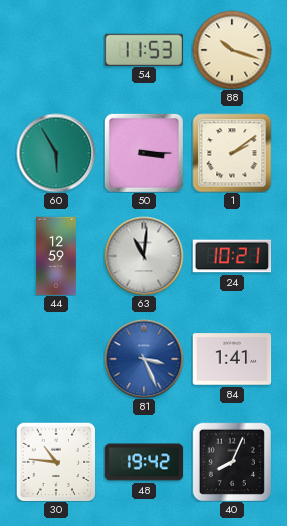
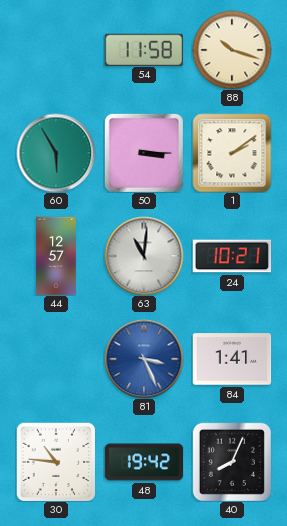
54: 11:53 -> 11:58
44: 12:59 -> 12:57
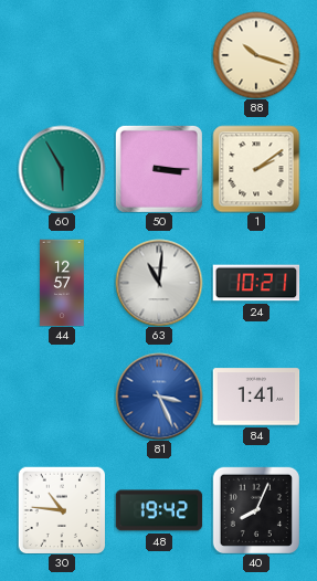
54: 11:58 -> none
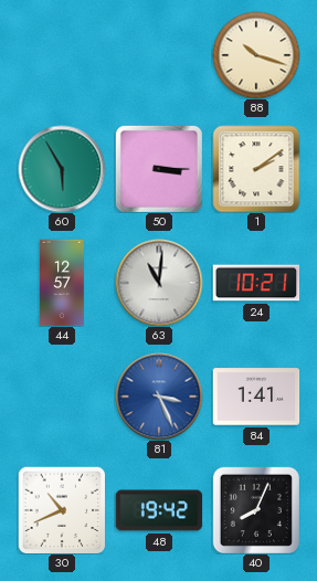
30: 10:46 -> 10:41
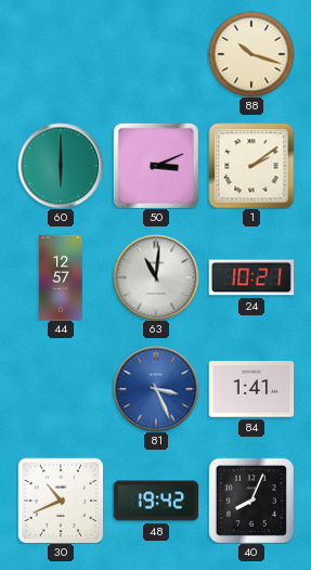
60: 5:55 -> 6:00
50: 3:15 -> 3:11
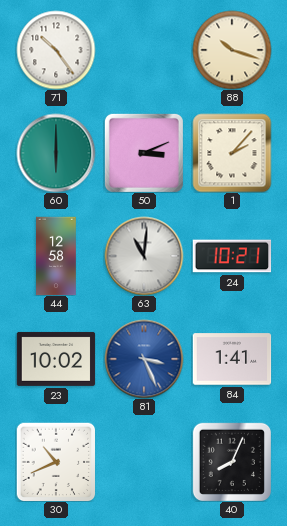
71: none -> 10:24
1: 2:09 -> 2:07
44: 12:57 -> 12:58
23: none -> 10:02
48: 19:42 -> none
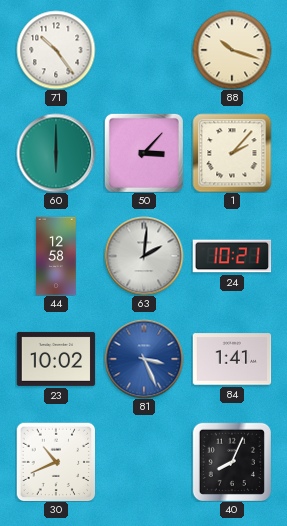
50: 3:11 -> 3:07
63: 11:01 -> 2:01
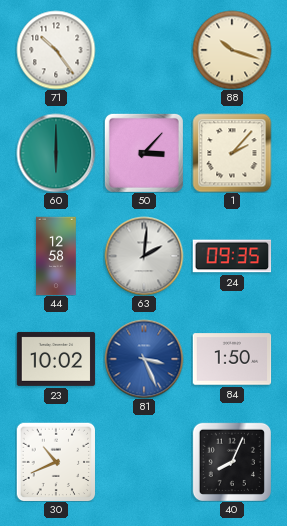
24: 10:21 -> 09:35
84: 1:41 -> 1:50
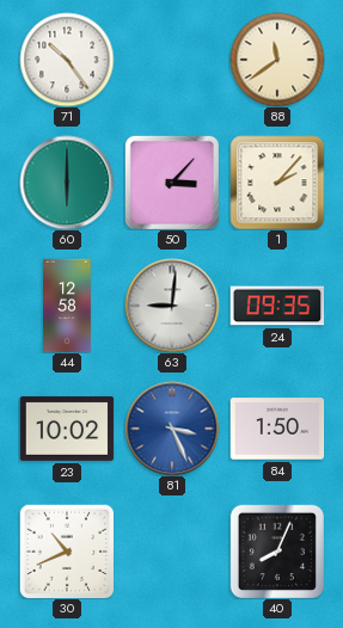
88: 10:18 -> 11:39
63: 2:01 -> 9:01
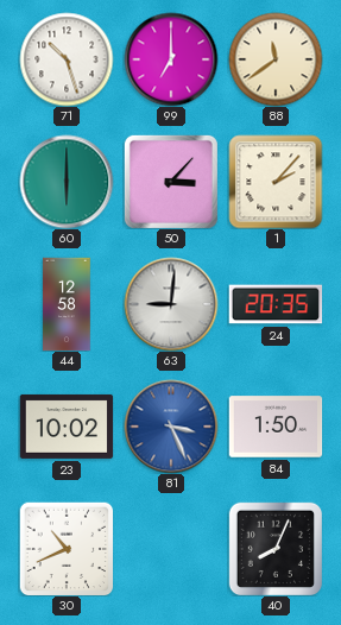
71: 10:24 -> 10:27
99: none -> 7:00
24: 09:35 -> 20:35
